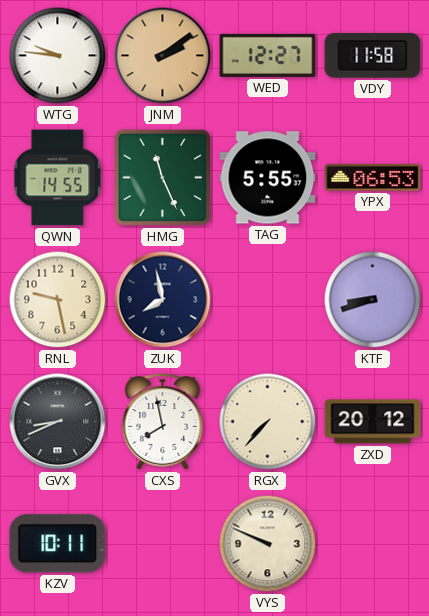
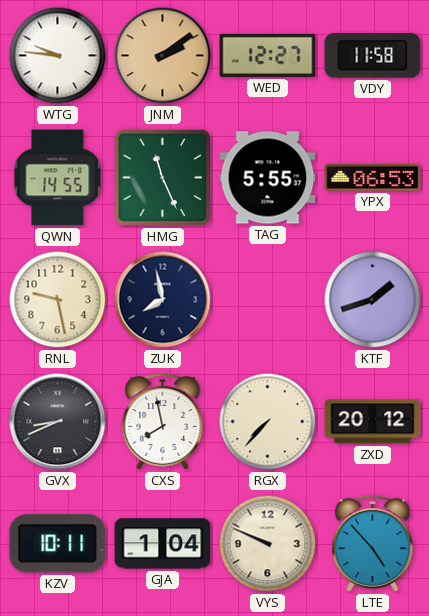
KTF: 8:42 -> 1:42
GJA: none -> 1:04
LTE: none -> 4:53
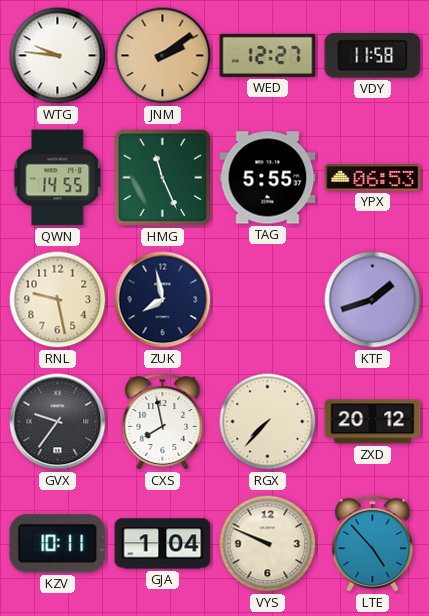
GVX: 8:41 -> 9:36
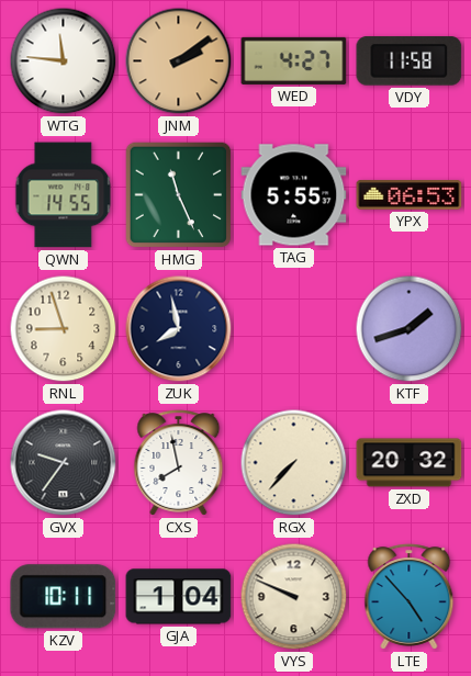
WTG: 9:46 -> 11:46
WED: 12:27 -> 4:27
RNL: 9:28 -> 8:57
ZXD: 20:12 -> 20:32
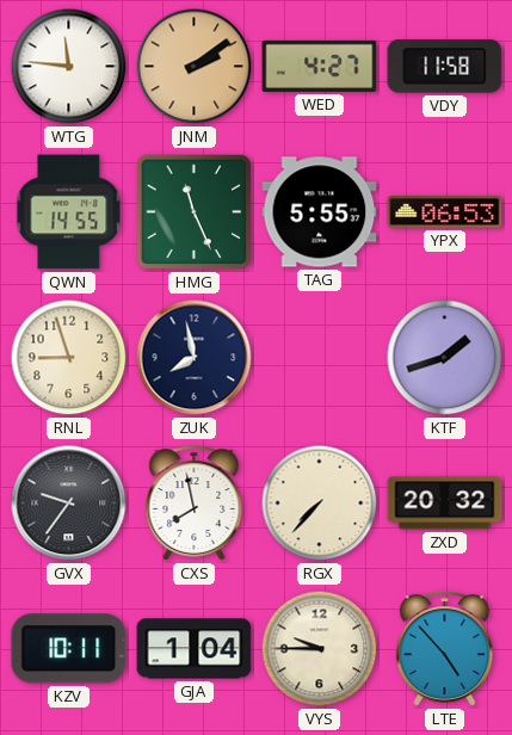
VYS: 9:49 -> 9:45
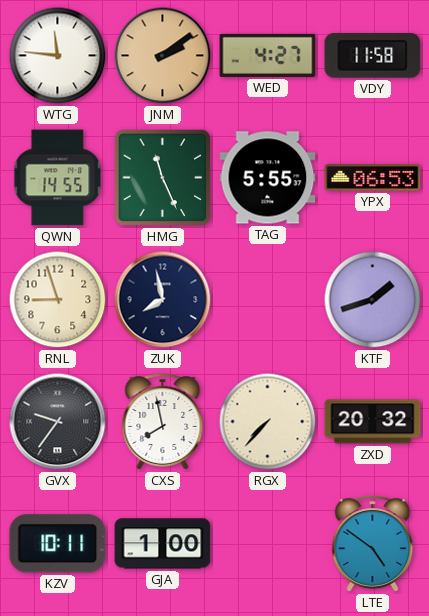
GJA: 1:04 -> 1:00
VYS: 9:45 -> none
LTE: 4:53 -> 4:51
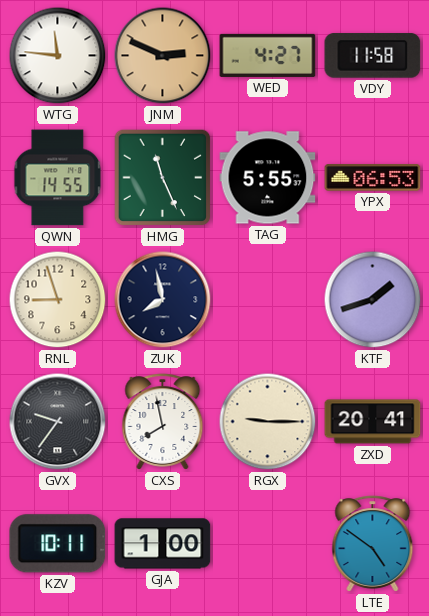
JNM: 2:09 -> 2:49
RGX: 7:37 -> 9:15
ZXD: 20:32 -> 20:41
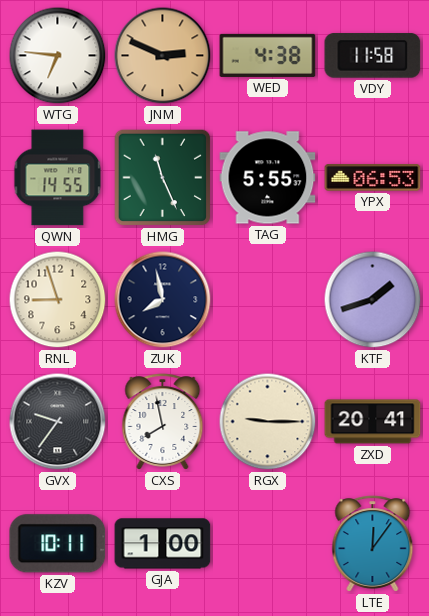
WTG: 11:46 -> 6:46
WED: 4:27 -> 4:38
LTE: 4:51 -> 12:06
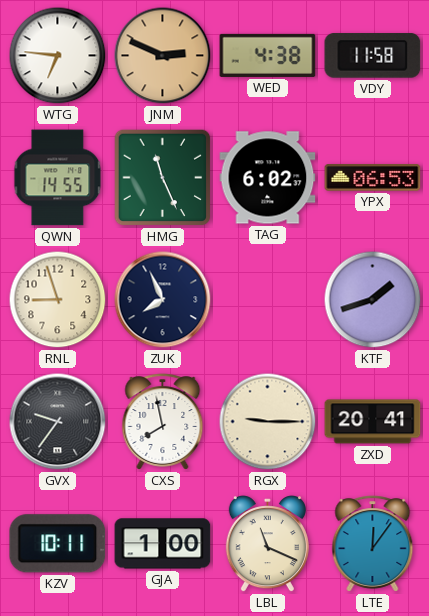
TAG: 5:55 -> 6:02
ZUK: 7:58 -> 7:56
LBL: none -> 11:19
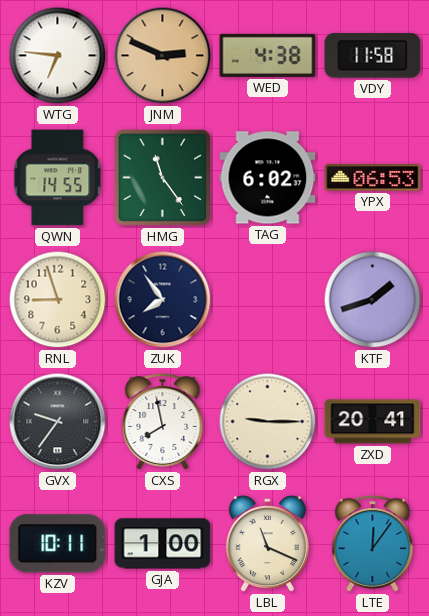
HMG: 11:26 -> 11:24
ZUK: 7:56 -> 7:54
